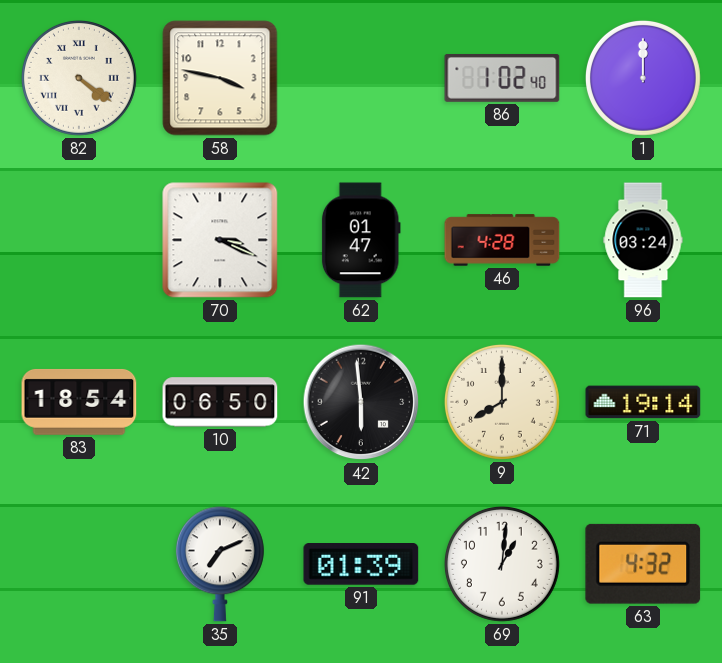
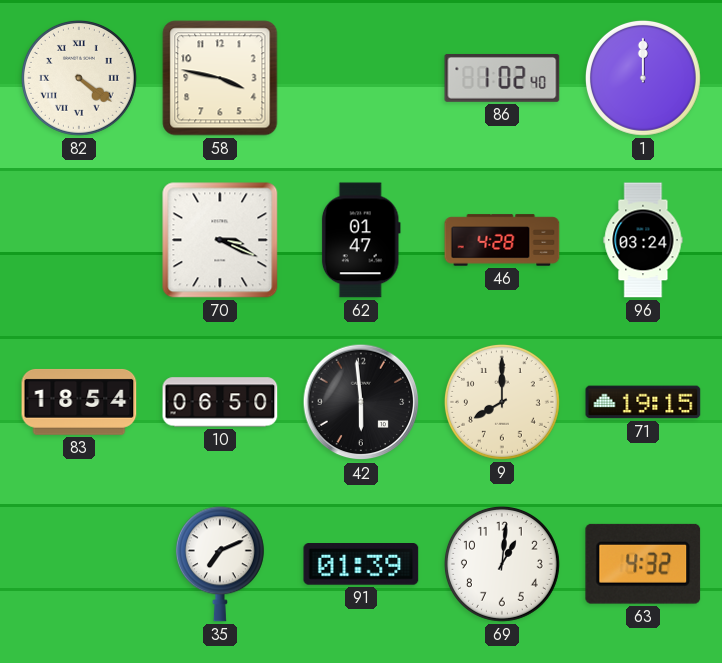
71: 19:14 -> 19:15
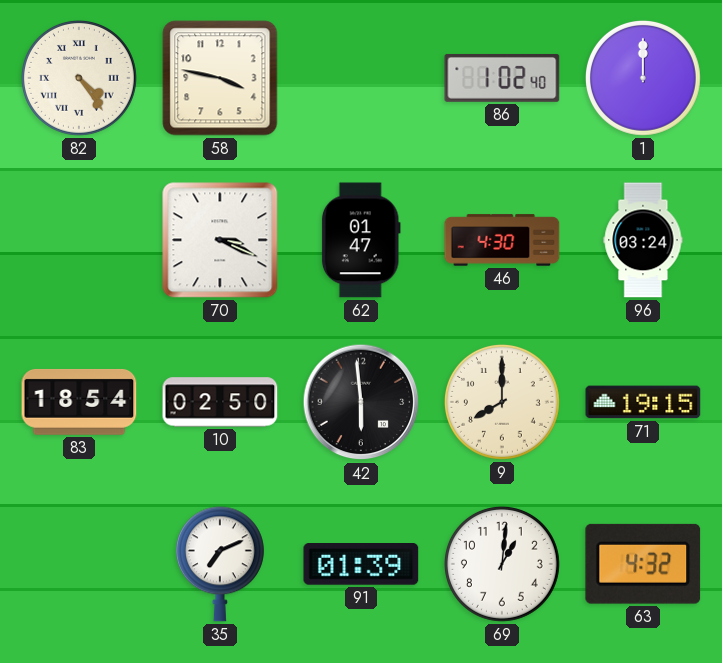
82: 4:21 -> 4:24
46: 4:28 -> 4:30
10: 06:50 -> 02:50
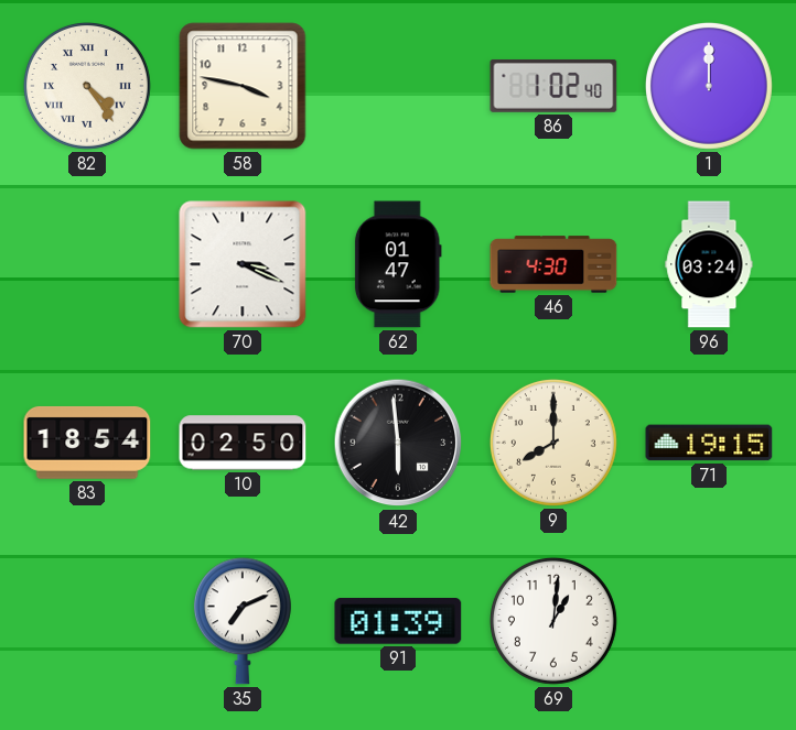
63: 4:32 -> none
